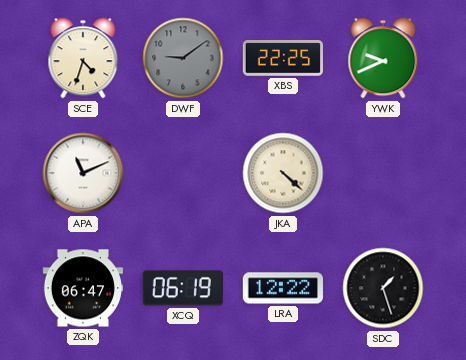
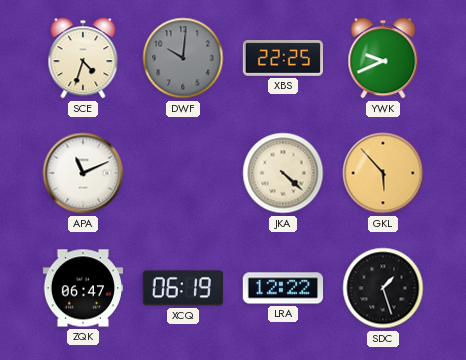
DWF: 9:09 -> 10:01
GKL: none -> 5:53
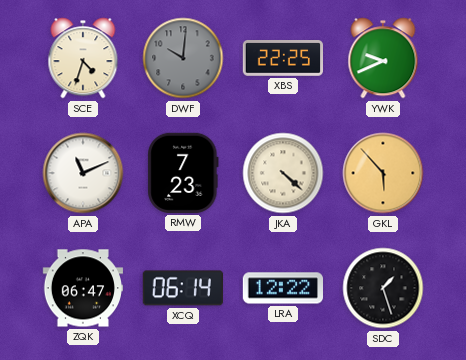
RMW: none -> 7:23
XCQ: 06:19 -> 06:14
